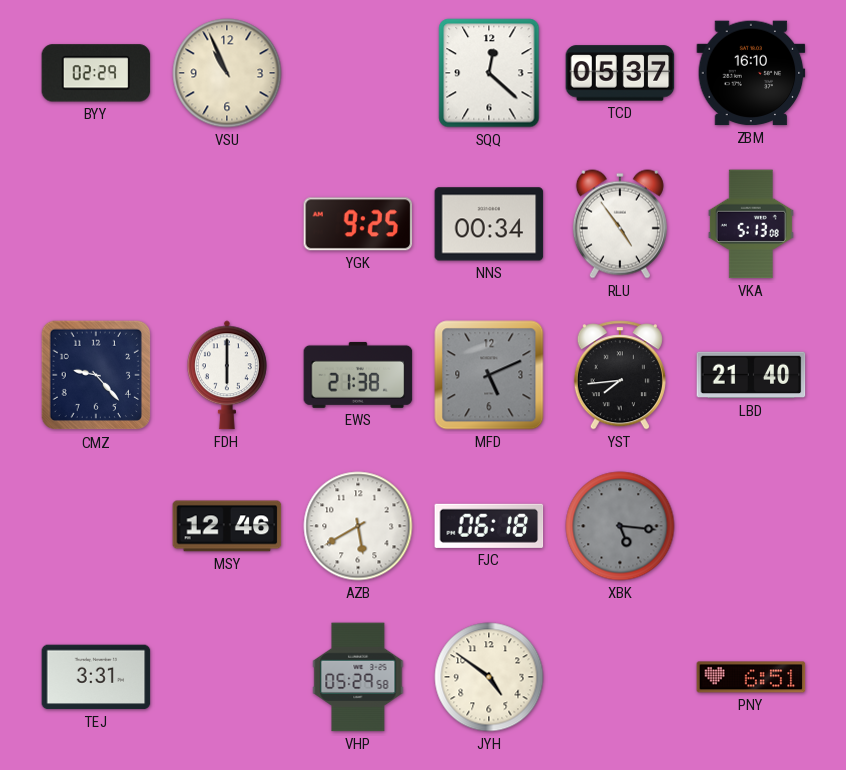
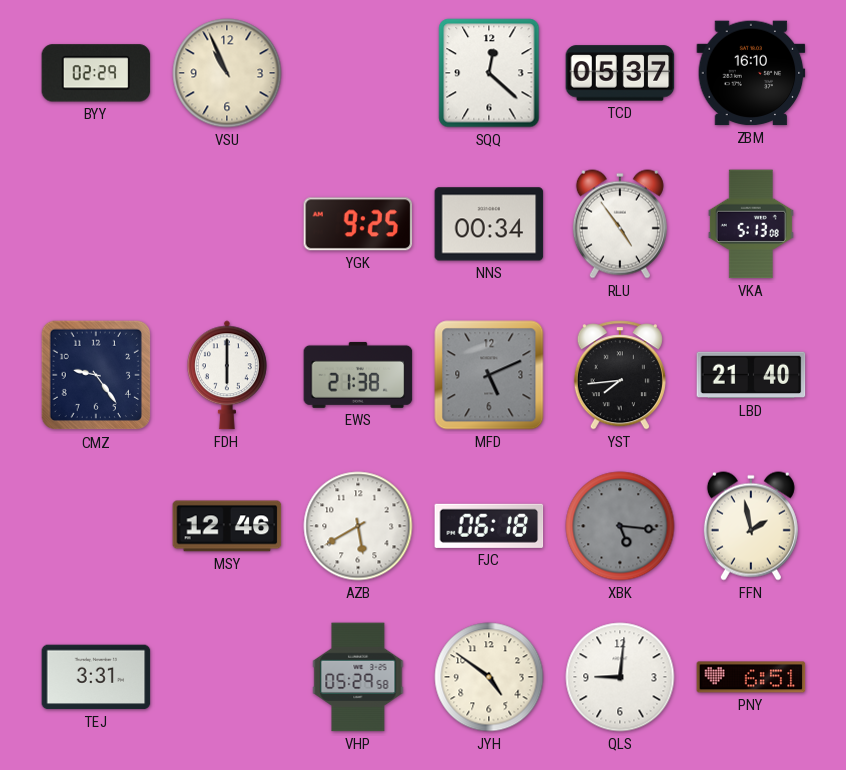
CMZ: 9:23 -> 9:24
FFN: none -> 1:58
QLS: none -> 9:01
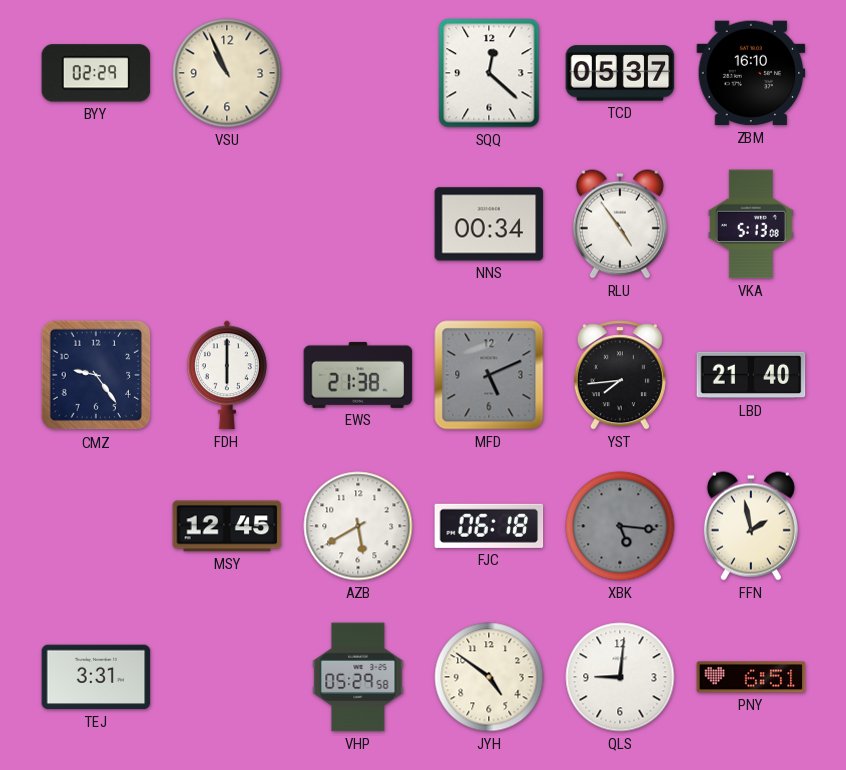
YGK: 9:25 -> none
MSY: 12:46 -> 12:45
